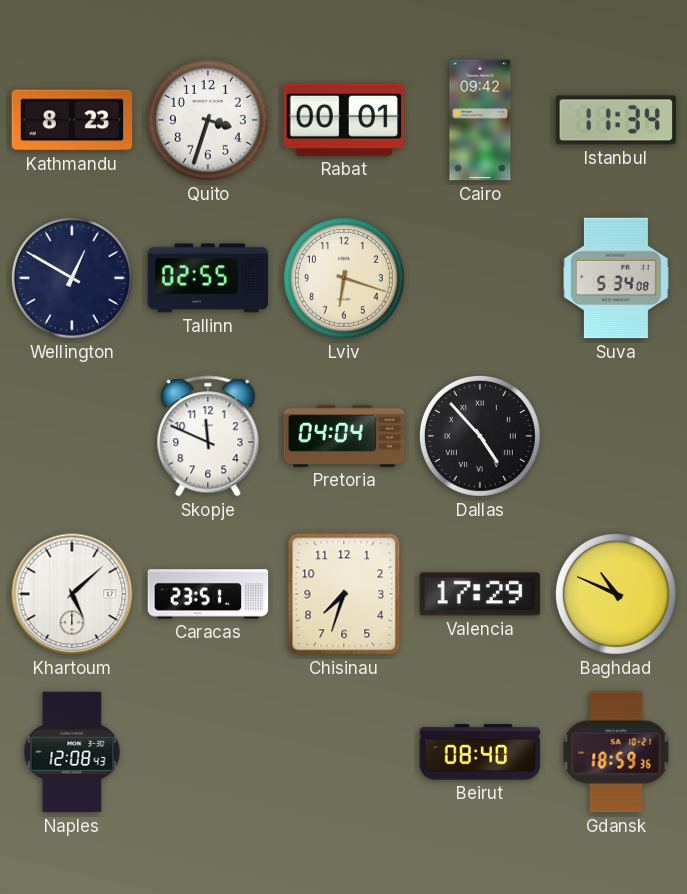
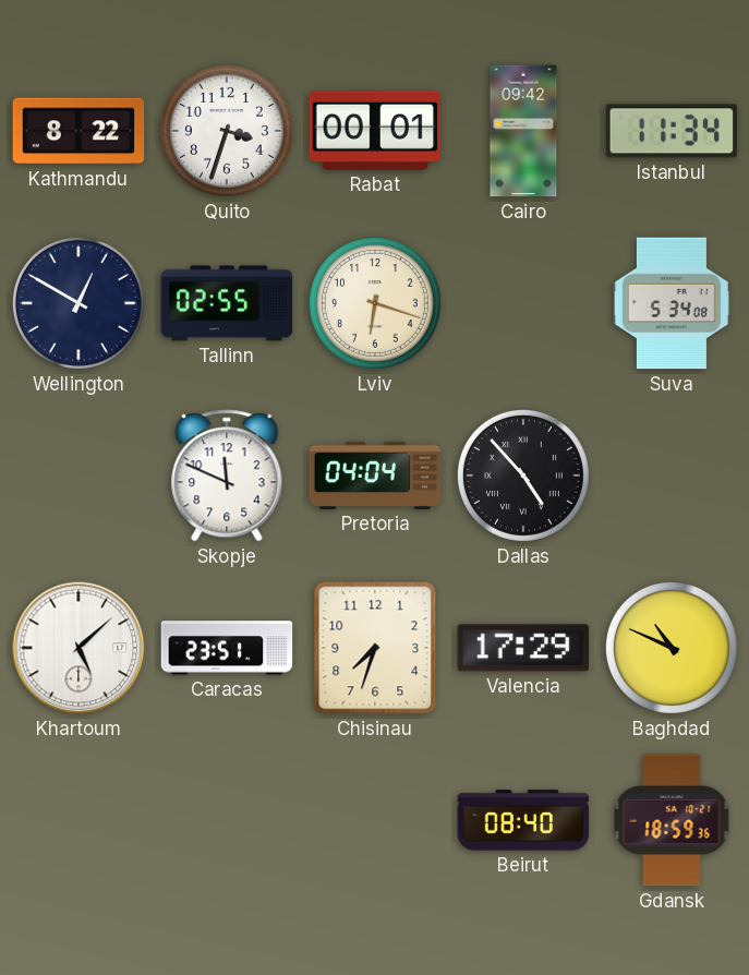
Kathmandu: 8:23 -> 8:22
Naples: 12:08 -> none
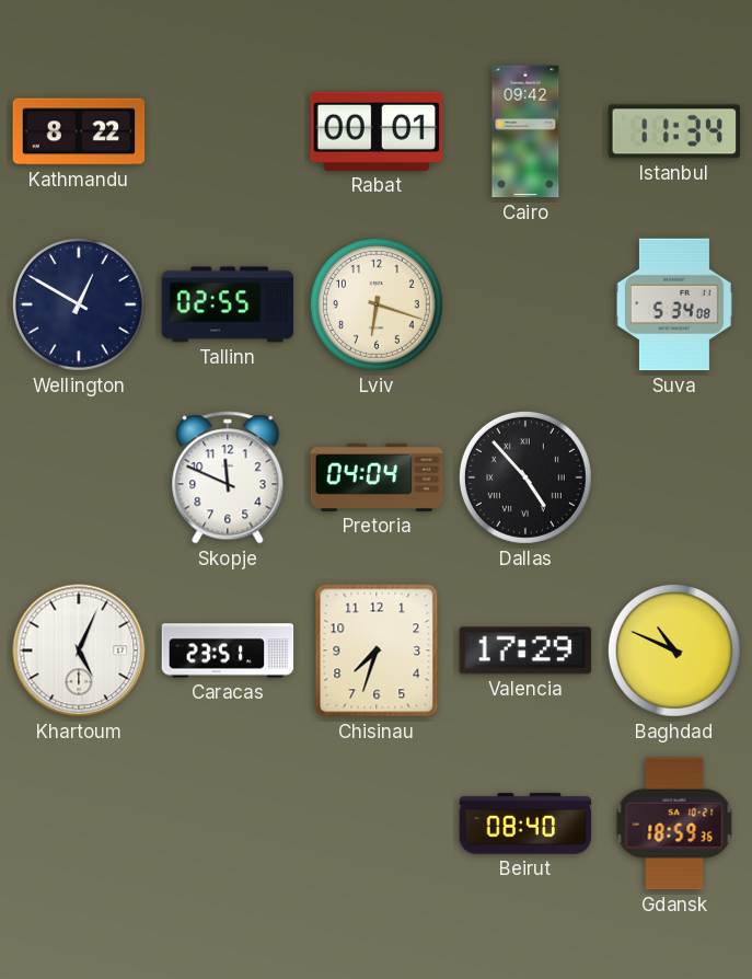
Quito: 3:33 -> none
Khartoum: 5:08 -> 5:04
